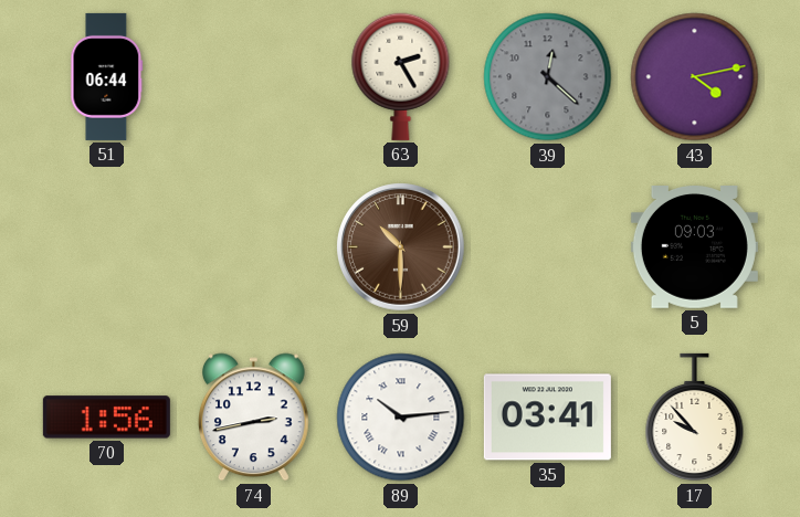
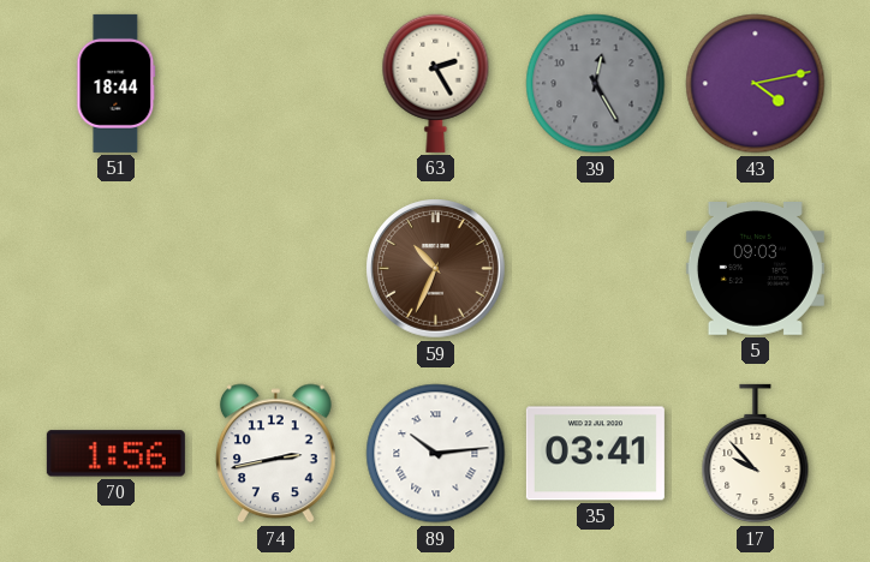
51: 06:44 -> 18:44
39: 12:22 -> 12:25
59: 10:30 -> 10:34
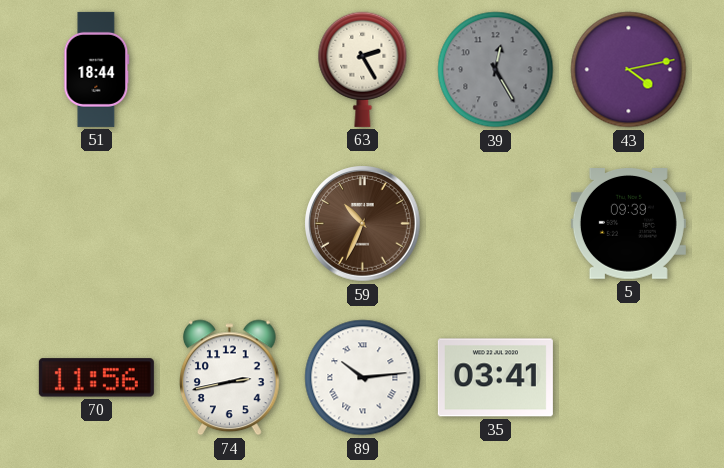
5: 09:03 -> 09:39
70: 1:56 -> 11:56
17: 9:53 -> none
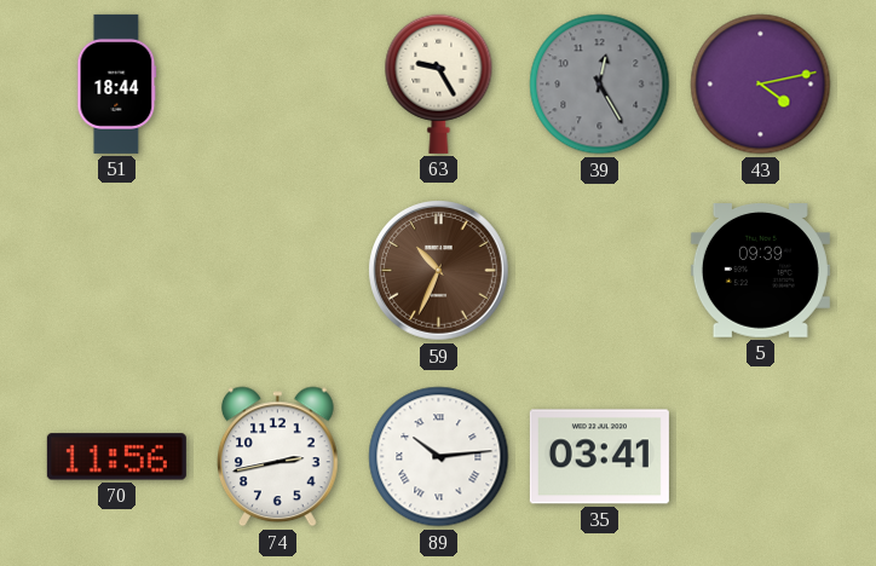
63: 2:25 -> 9:25
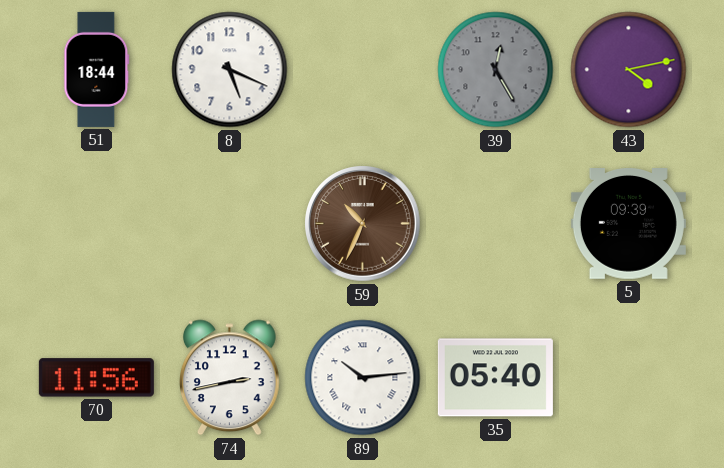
8: none -> 5:19
63: 9:25 -> none
35: 03:41 -> 05:40
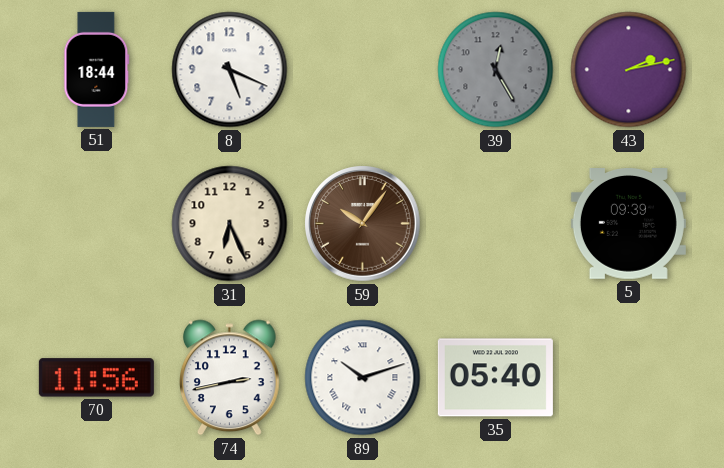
43: 4:13 -> 2:13
31: none -> 6:26
59: 10:34 -> 10:06
89: 10:14 -> 10:12
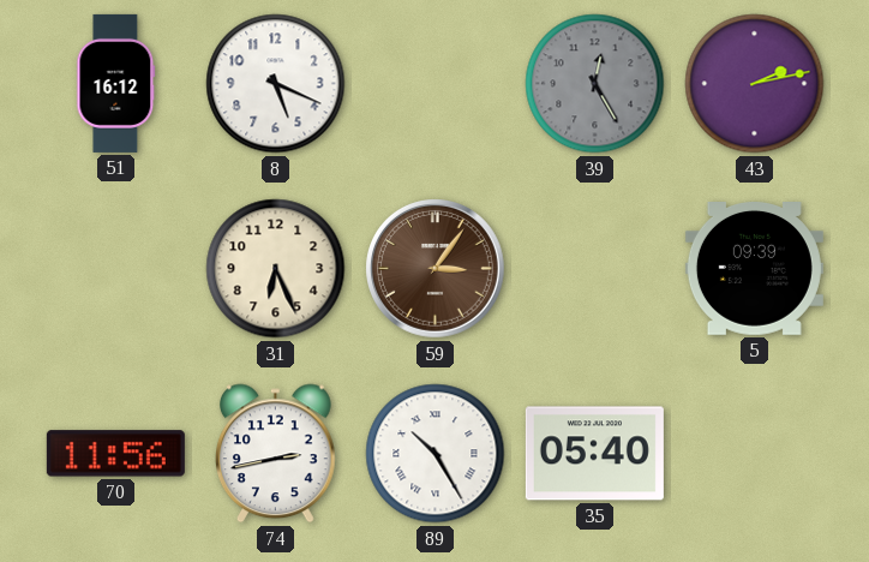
51: 18:44 -> 16:12
59: 10:06 -> 3:06
89: 10:12 -> 10:25
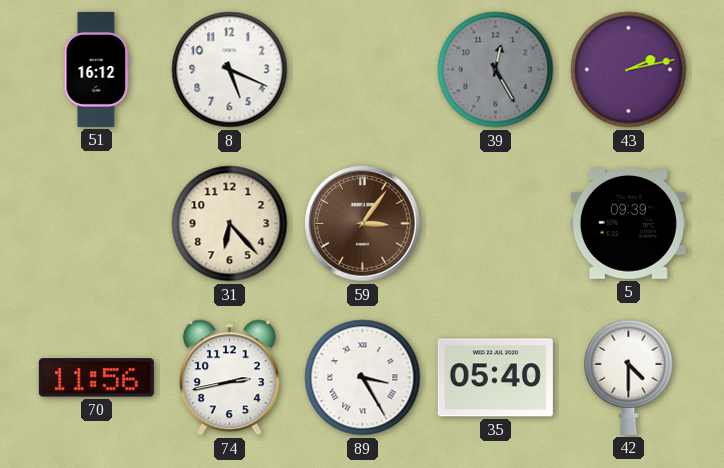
31: 6:26 -> 6:23
89: 10:25 -> 3:25
42: none -> 4:30
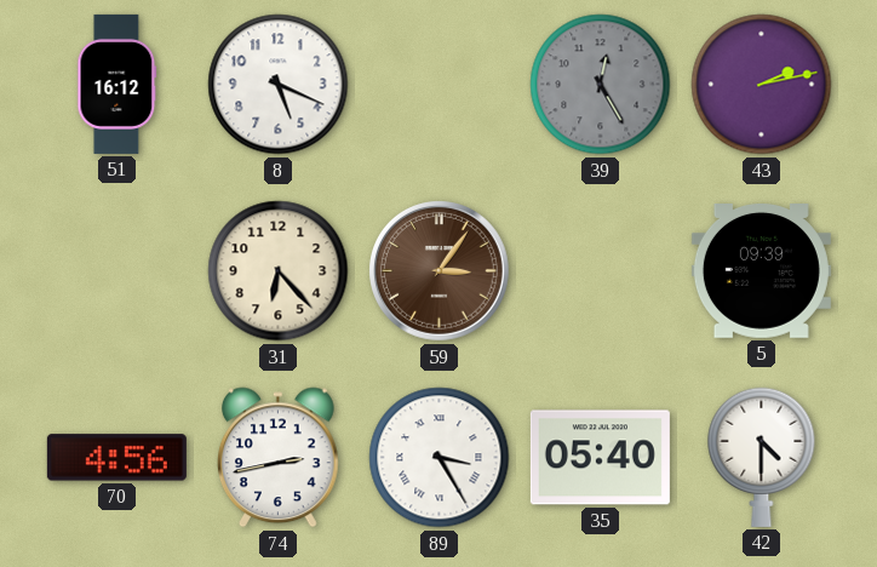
70: 11:56 -> 4:56
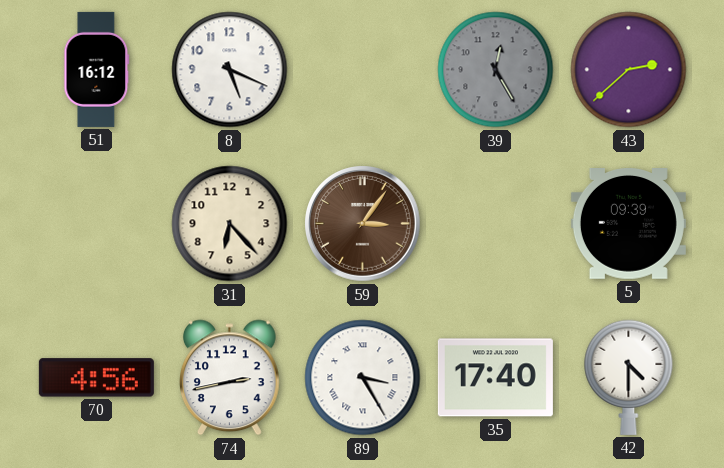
43: 2:13 -> 2:38
35: 05:40 -> 17:40
